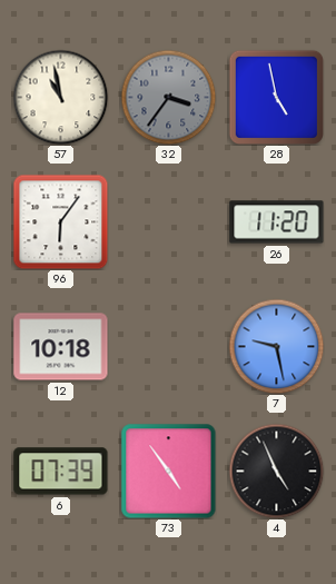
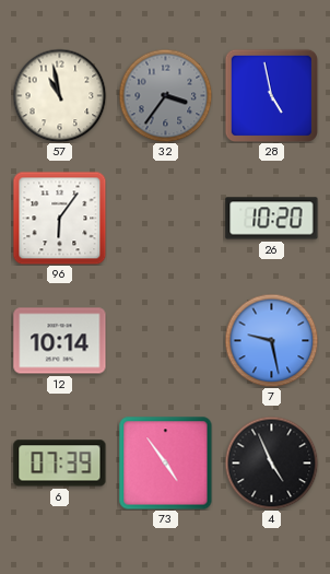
26: 11:20 -> 10:20
12: 10:18 -> 10:14
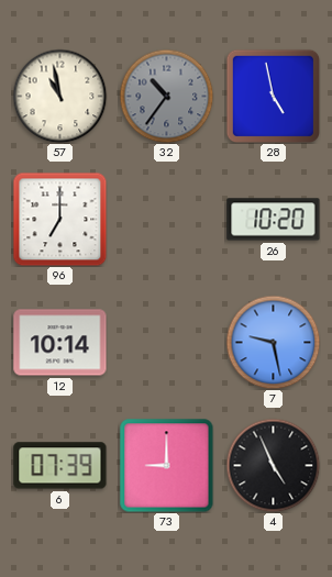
32: 3:36 -> 10:36
96: 6:06 -> 7:00
73: 4:54 -> 9:00
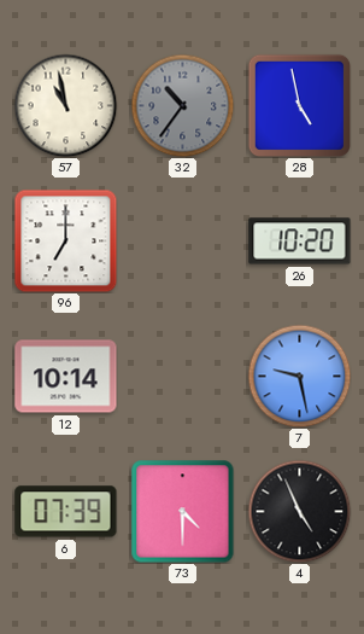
73: 9:00 -> 4:30
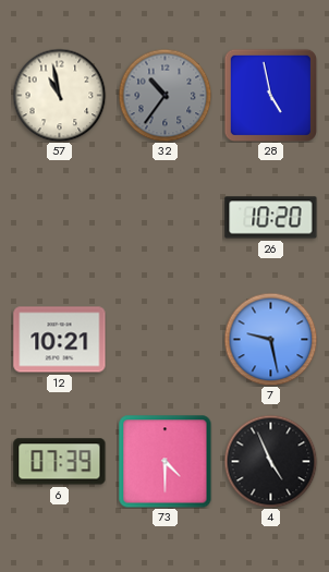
96: 7:00 -> none
12: 10:14 -> 10:21
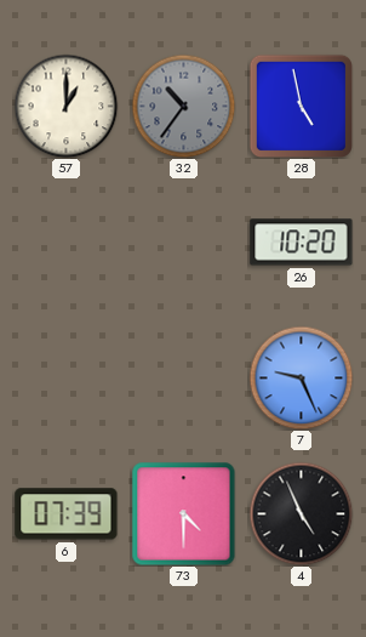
57: 10:58 -> 1:00
12: 10:21 -> none
7: 9:28 -> 9:26
